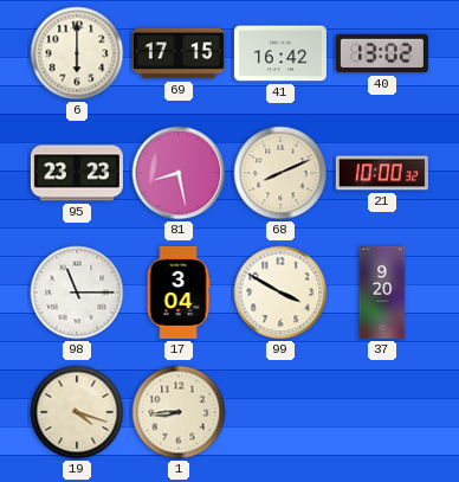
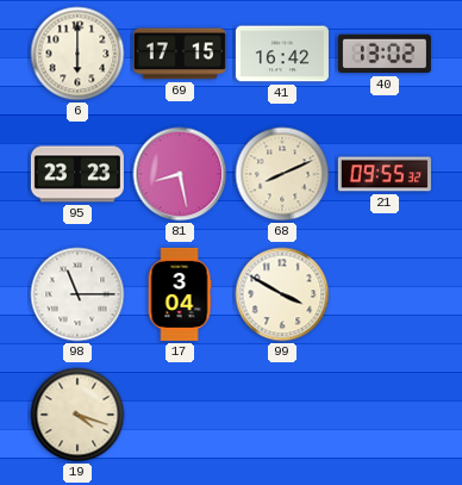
21: 10:00 -> 09:55
37: 9:20 -> none
1: 8:44 -> none
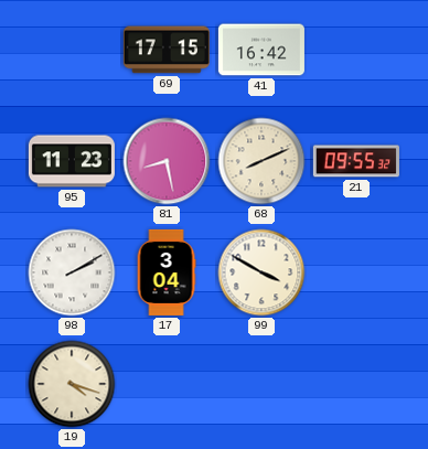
6: 6:00 -> none
40: 13:02 -> none
95: 23:23 -> 11:23
98: 11:15 -> 2:10
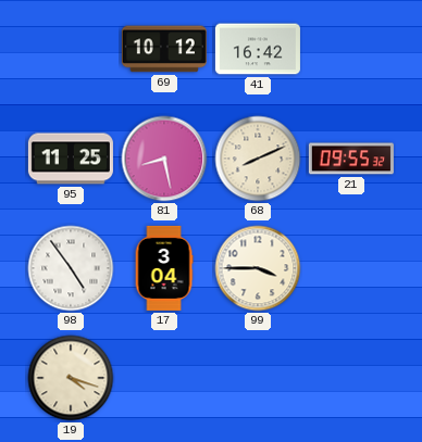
69: 17:15 -> 10:12
95: 11:23 -> 11:25
98: 2:10 -> 4:54
99: 3:50 -> 3:45
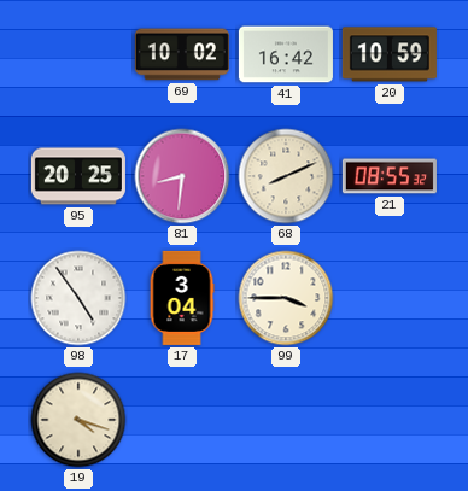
69: 10:12 -> 10:02
20: none -> 10:59
95: 11:25 -> 20:25
81: 8:28 -> 8:31
21: 09:55 -> 08:55
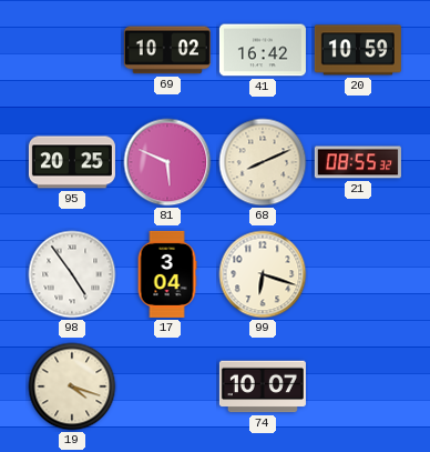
81: 8:31 -> 5:49
99: 3:45 -> 6:18
74: none -> 10:07
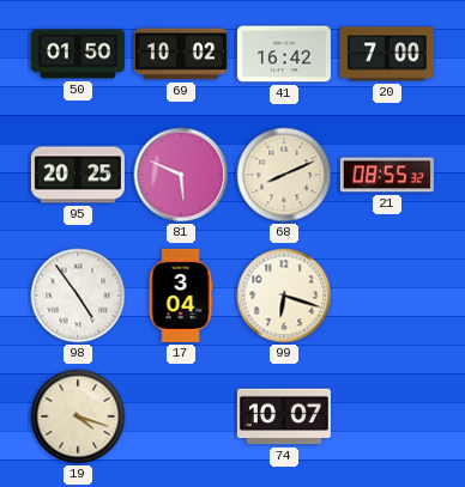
50: none -> 01:50
20: 10:59 -> 7:00
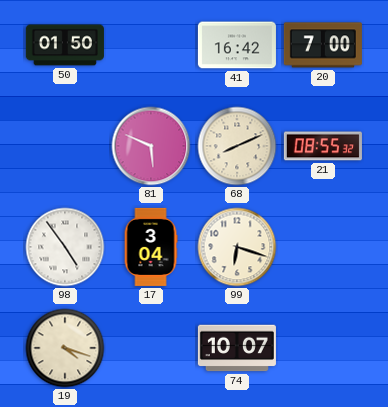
69: 10:02 -> none
95: 20:25 -> none
